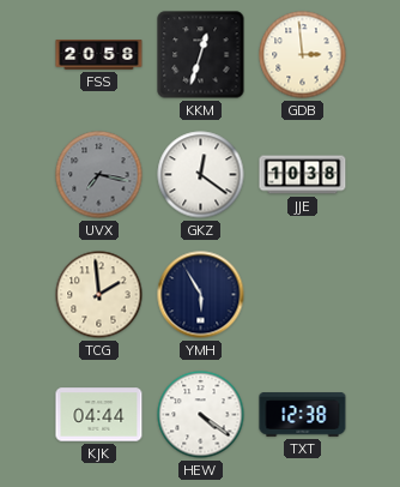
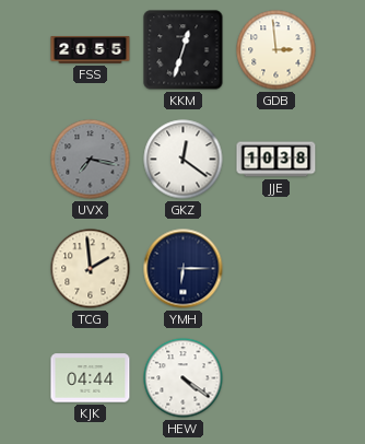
FSS: 20:58 -> 20:55
YMH: 5:55 -> 6:15
TXT: 12:38 -> none
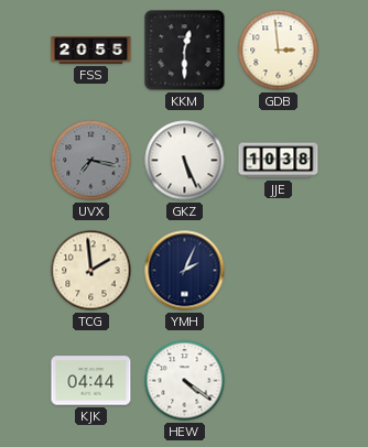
KKM: 12:33 -> 12:30
GKZ: 12:21 -> 5:26
YMH: 6:15 -> 2:04
